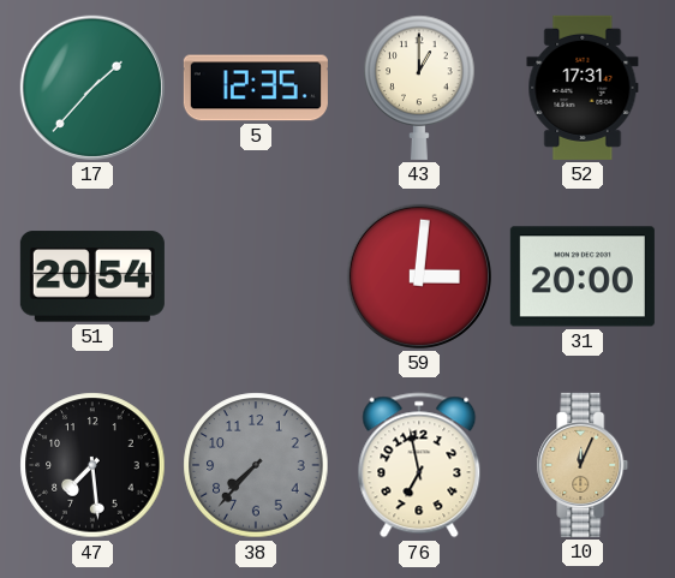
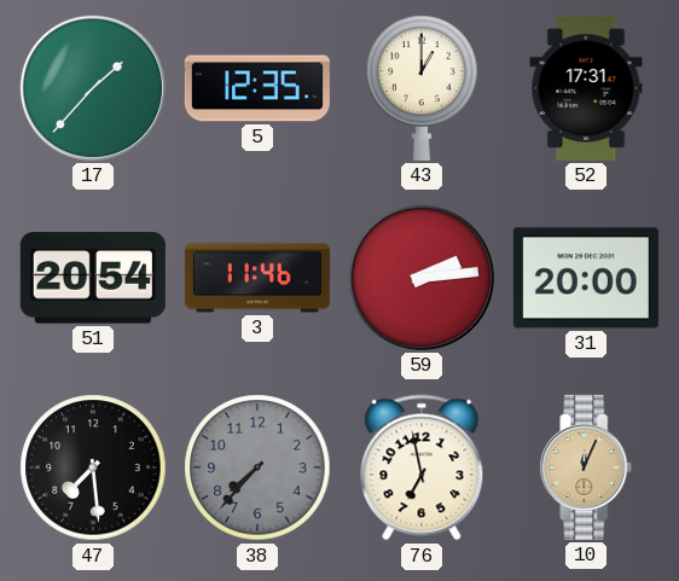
3: none -> 11:46
59: 3:01 -> 2:14
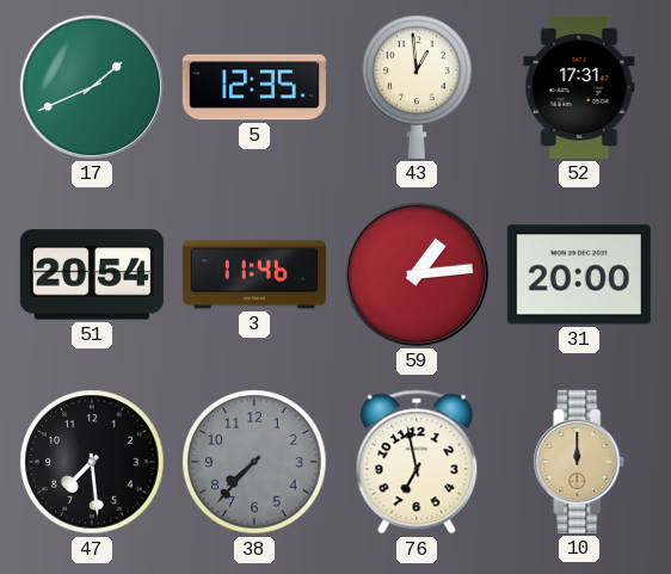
17: 1:37 -> 1:41
43: 1:00 -> 12:59
59: 2:14 -> 1:14
10: 12:04 -> 12:00
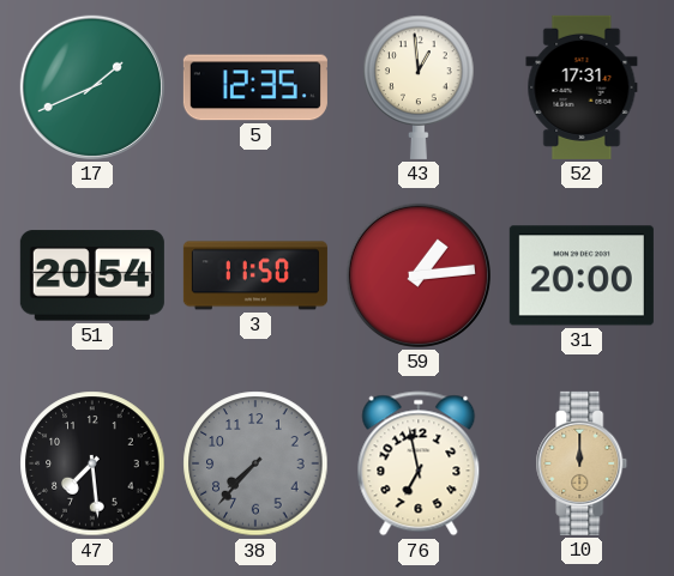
3: 11:46 -> 11:50
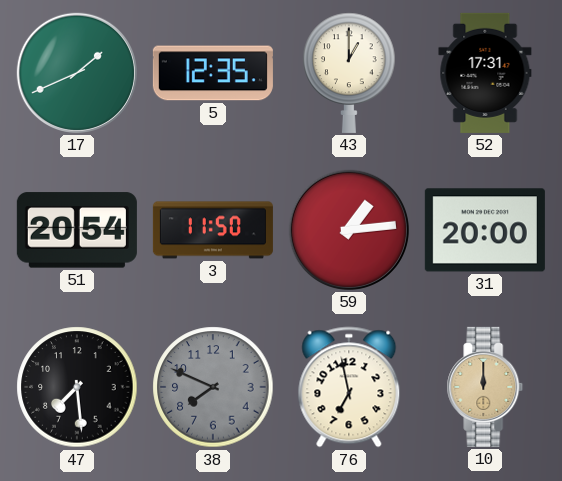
43: 12:59 -> 1:00
38: 7:37 -> 7:49
